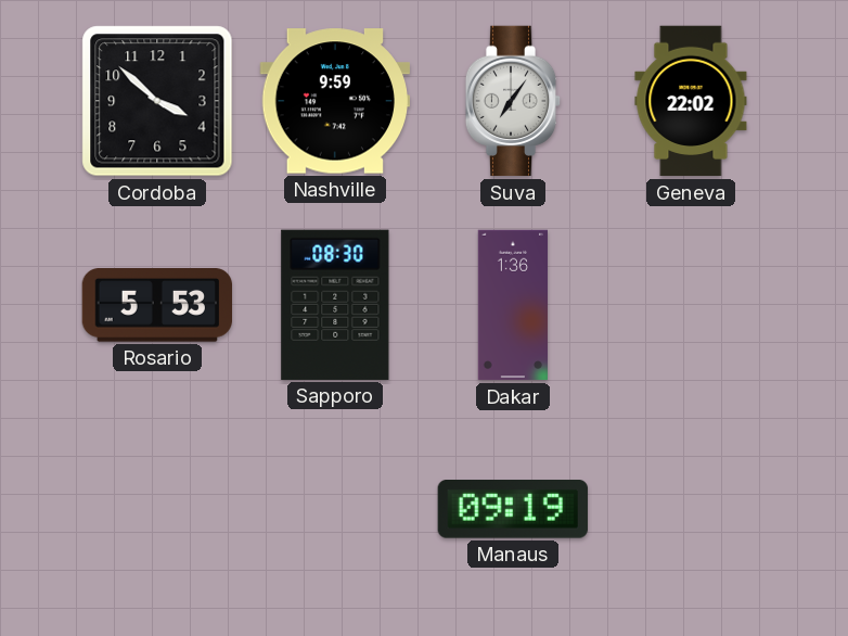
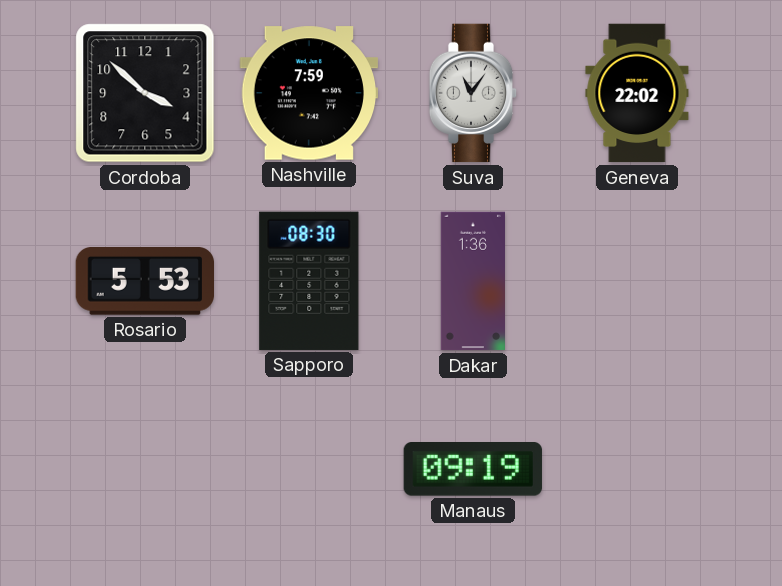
Nashville: 9:59 -> 7:59
Suva: 7:06 -> 11:06
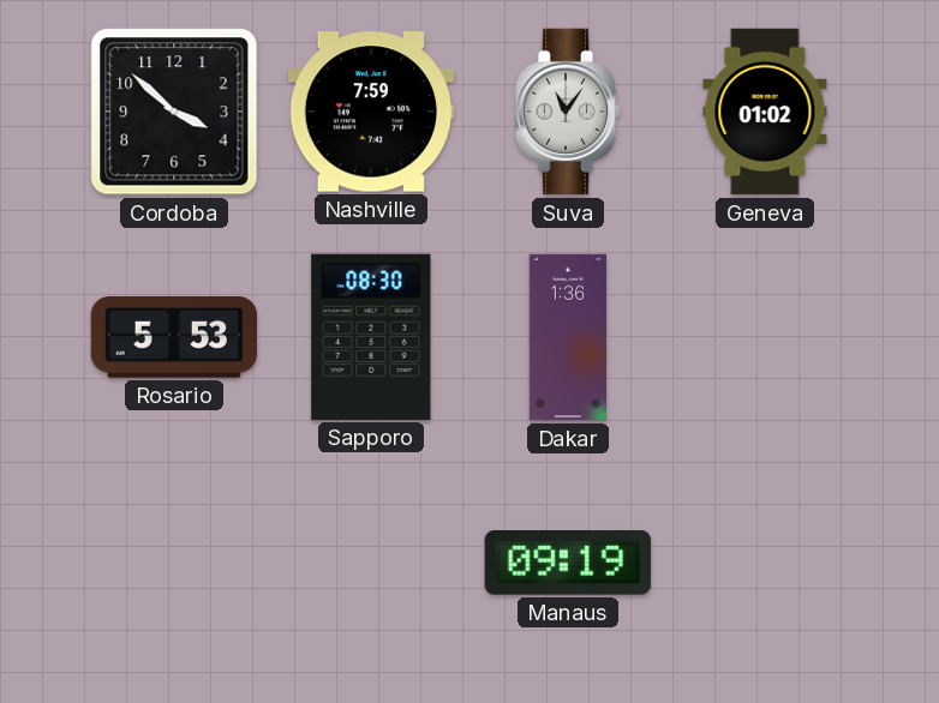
Geneva: 22:02 -> 01:02
